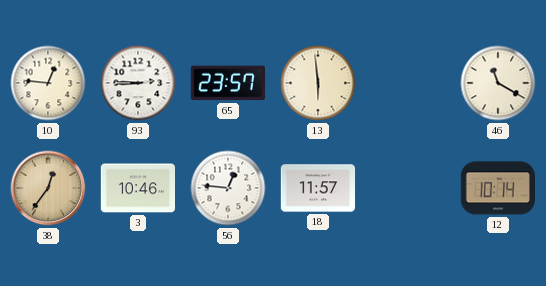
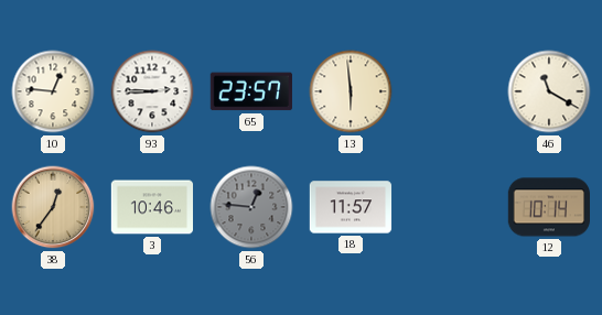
56 dial: white -> grey
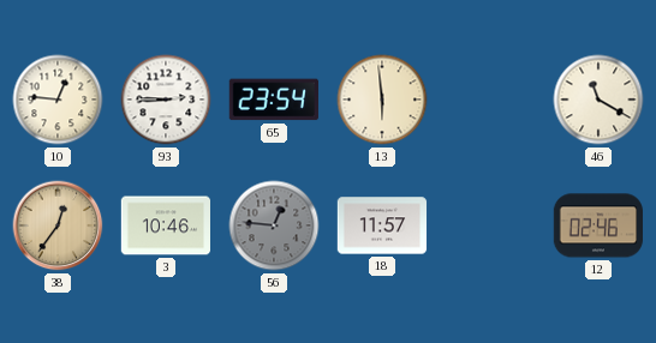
65: 23:57 -> 23:54
12: 10:14 -> 02:46
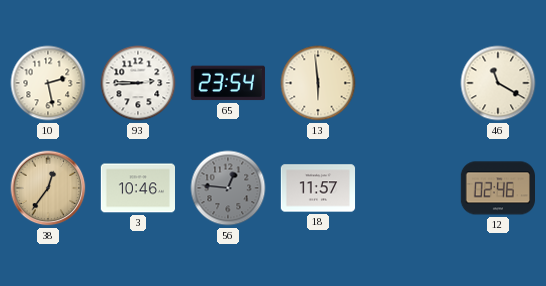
10: 12:46 -> 2:28
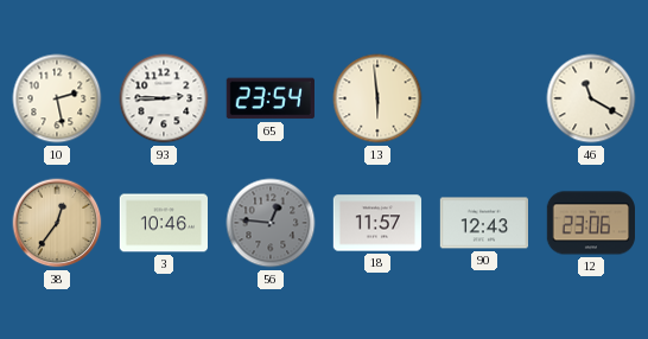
90: none -> 12:43
12: 02:46 -> 23:06
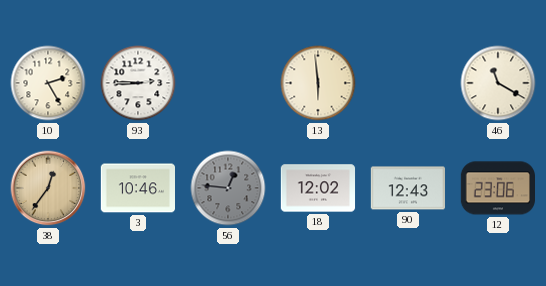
10: 2:28 -> 2:25
65: 23:54 -> none
18: 11:57 -> 12:02
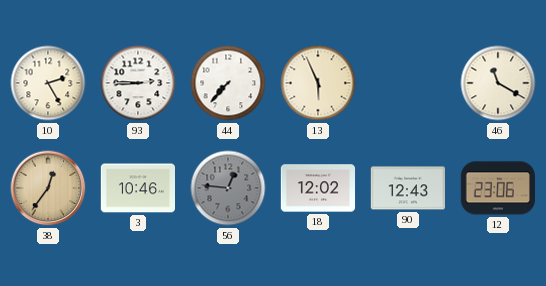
44: none -> 7:37
13: 5:59 -> 5:56
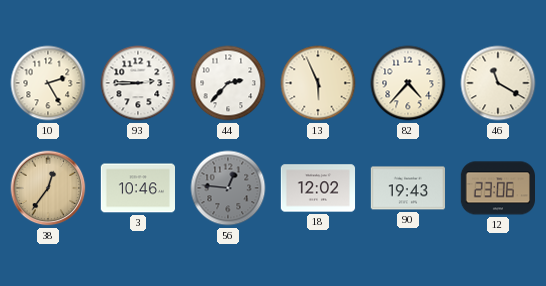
44: 7:37 -> 2:37
82: none -> 4:37
90: 12:43 -> 19:43
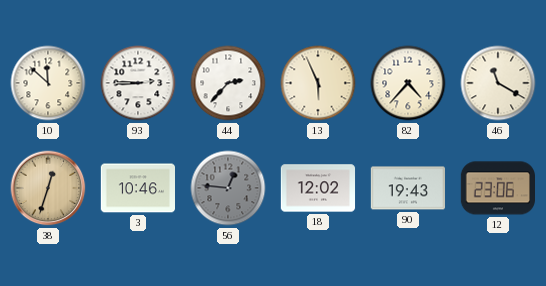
10: 2:25 -> 11:52
38: 12:36 -> 12:33
